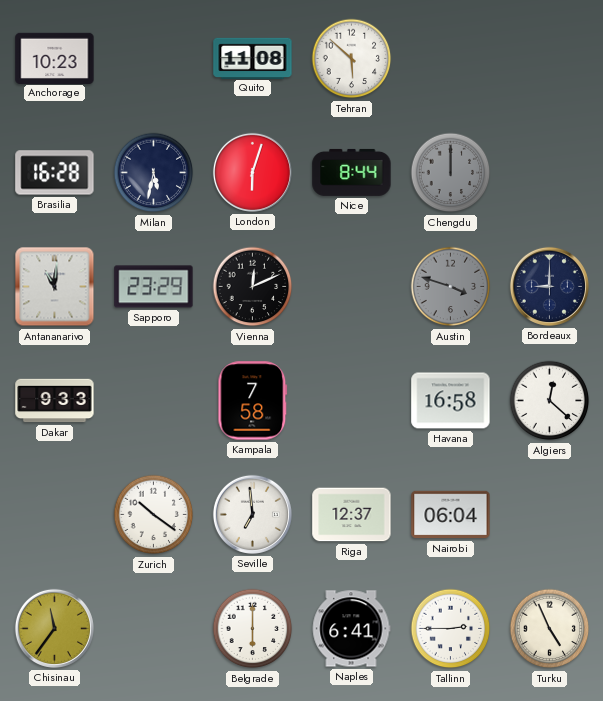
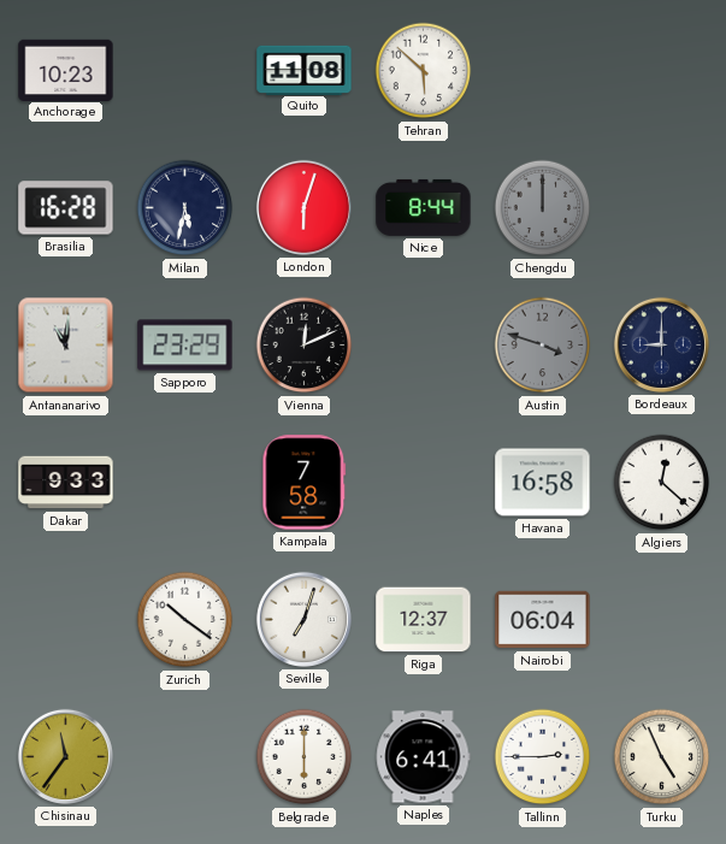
Seville: 6:59 -> 7:03
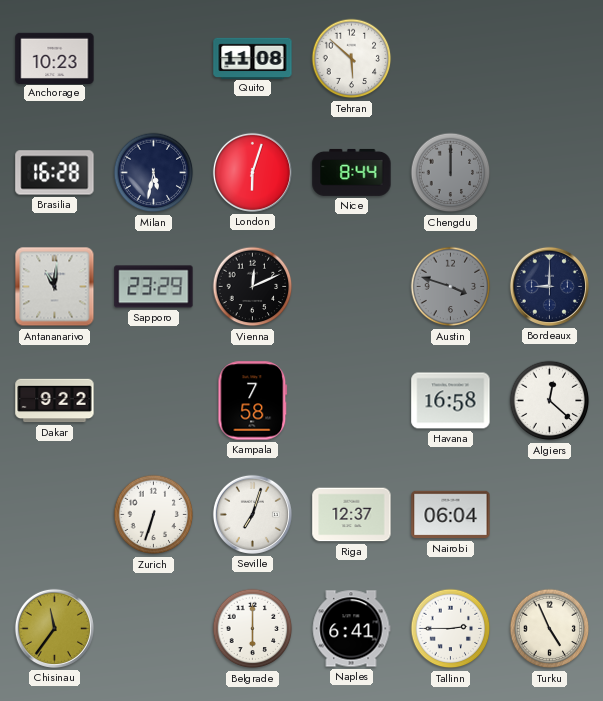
Dakar: 9:33 -> 9:22
Zurich: 10:21 -> 6:33
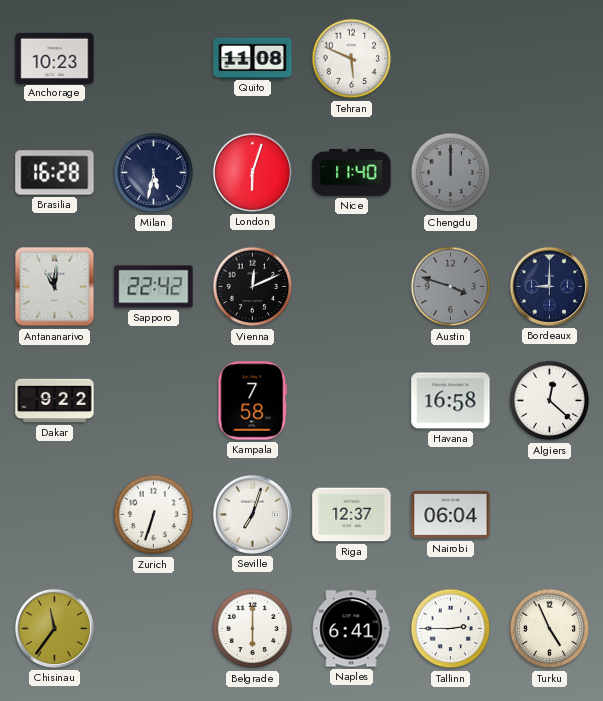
Tehran: 5:52 -> 5:49
Nice: 8:44 -> 11:40
Sapporo: 23:29 -> 22:42
